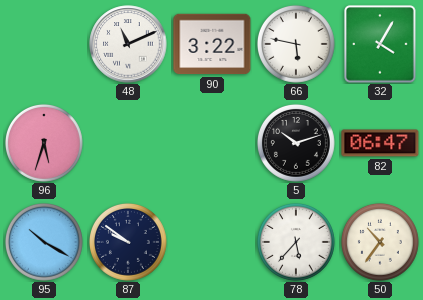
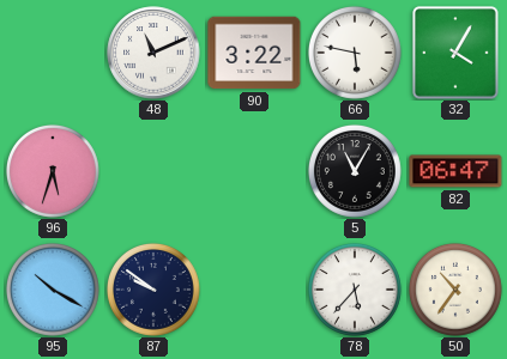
5: 10:12 -> 11:05
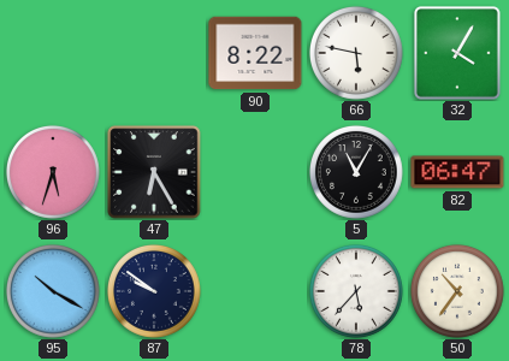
48: 11:11 -> none
90: 3:22 -> 8:22
47: none -> 6:25
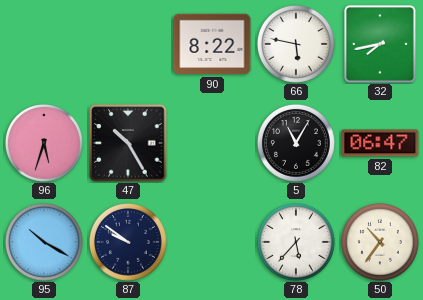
32: 4:05 -> 7:43
47: 6:25 -> 10:25
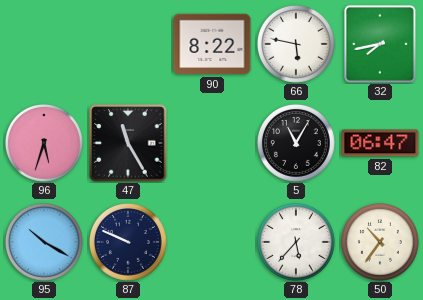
47: 10:25 -> 11:25
87: 9:51 -> 9:49
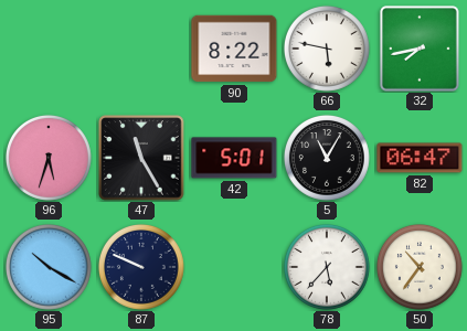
42: none -> 5:01
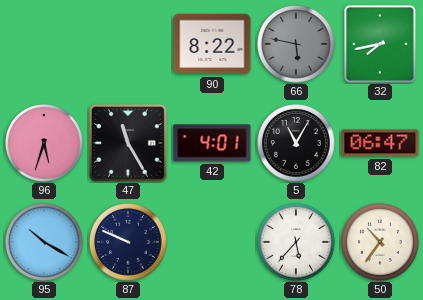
66 dial: white -> grey
42: 5:01 -> 4:01
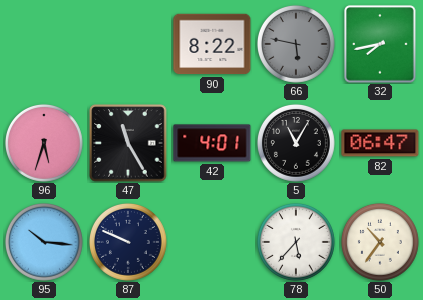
95: 10:20 -> 10:16
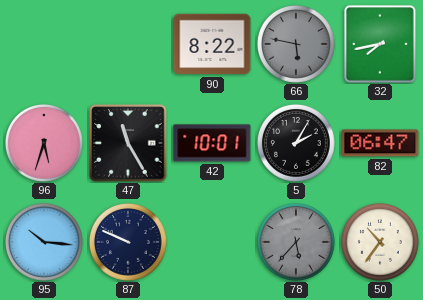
42: 4:01 -> 10:01
5: 11:05 -> 2:05
78 dial: white -> grey
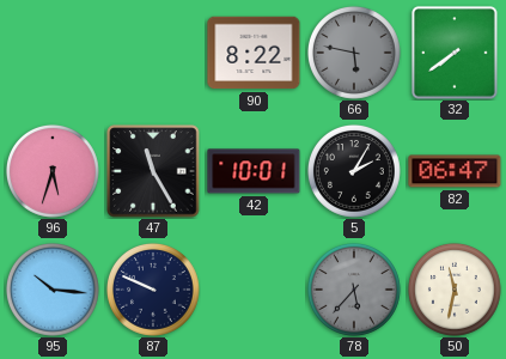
32: 7:43 -> 7:39
50: 10:36 -> 11:32
